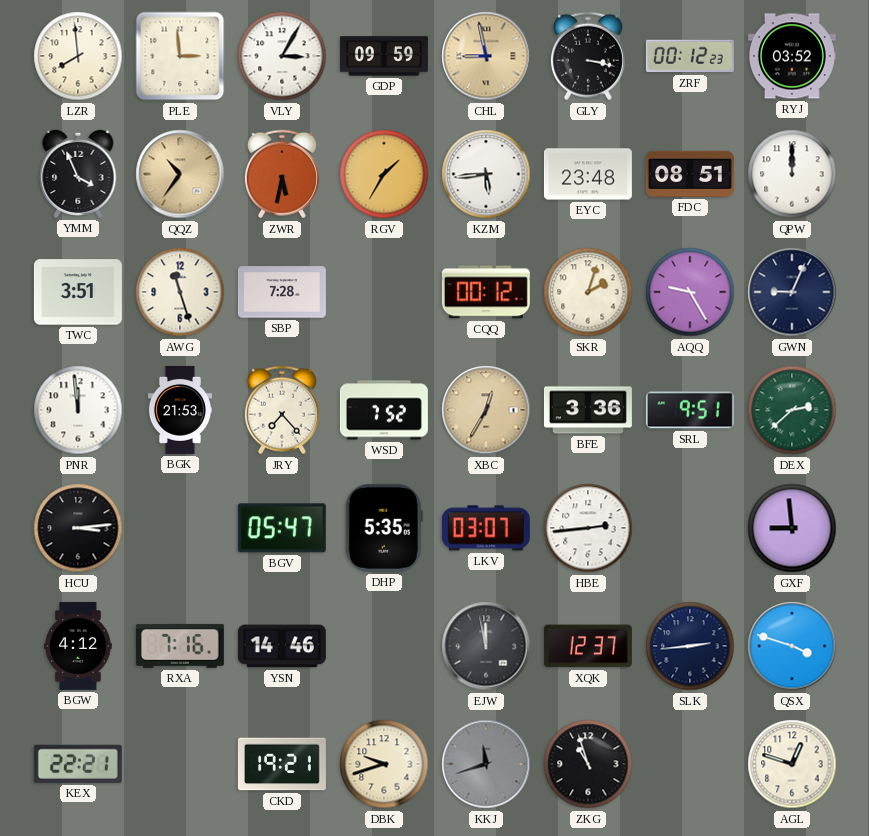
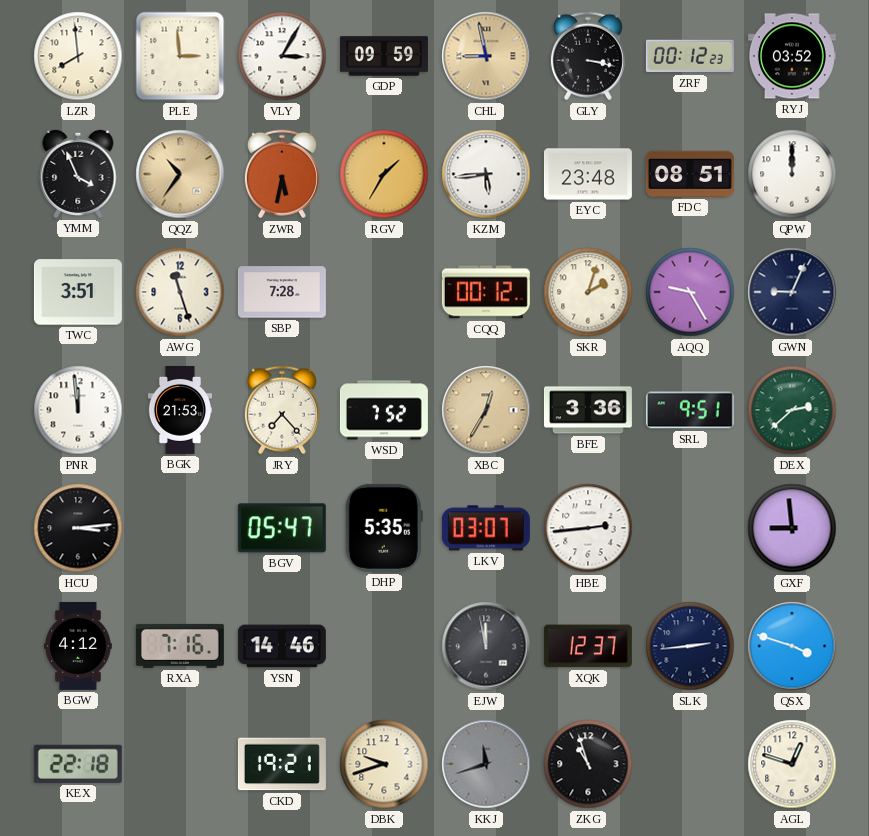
KEX: 22:21 -> 22:18
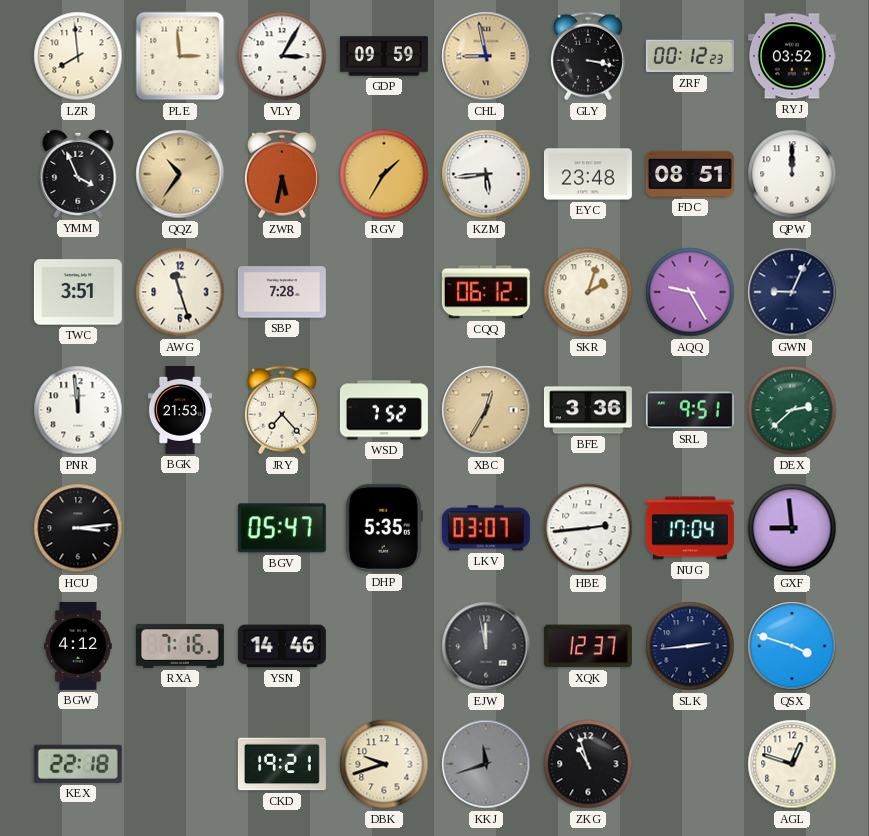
CQQ: 00:12 -> 06:12
NUG: none -> 17:04
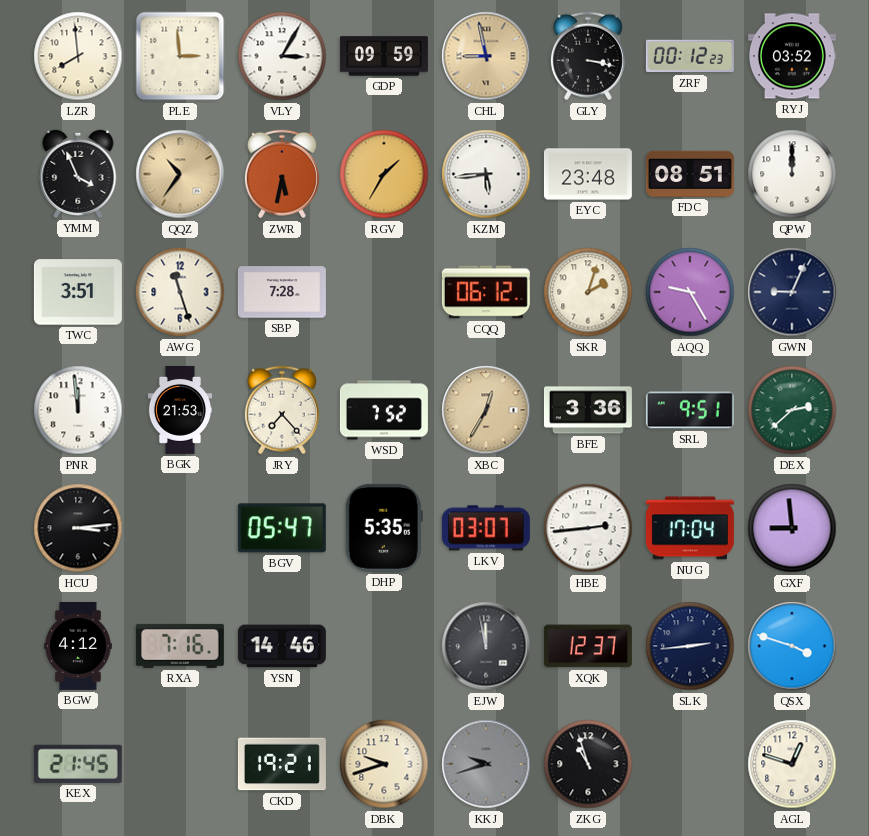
KEX: 22:18 -> 21:45
KKJ: 11:42 -> 9:42
